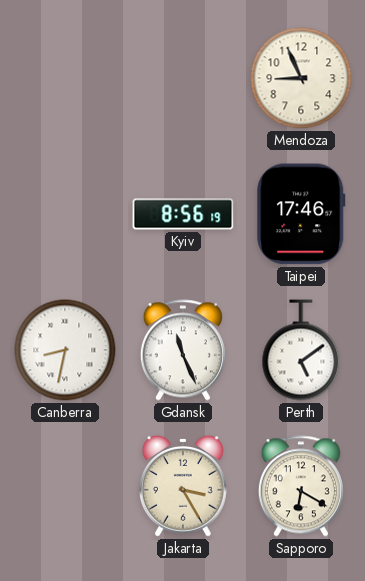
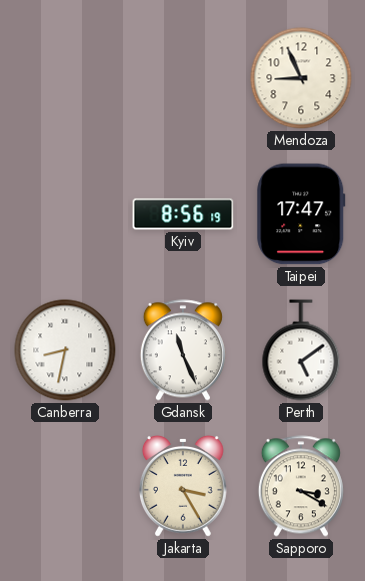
Taipei: 17:46 -> 17:47
Sapporo: 6:20 -> 3:20
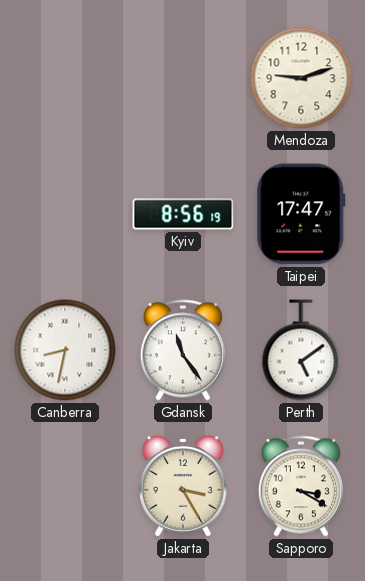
Mendoza: 8:56 -> 9:12
Gdansk: 11:26 -> 11:24
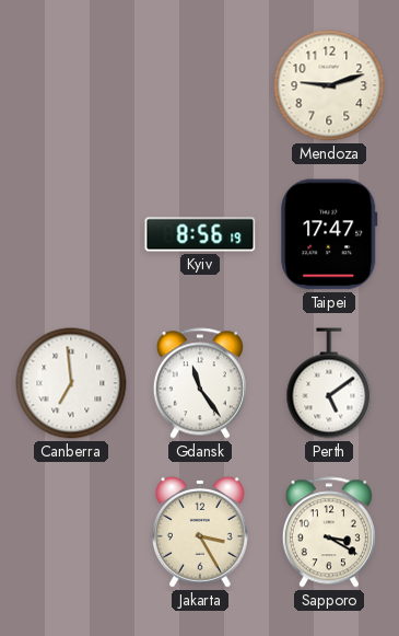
Canberra: 8:32 -> 6:59
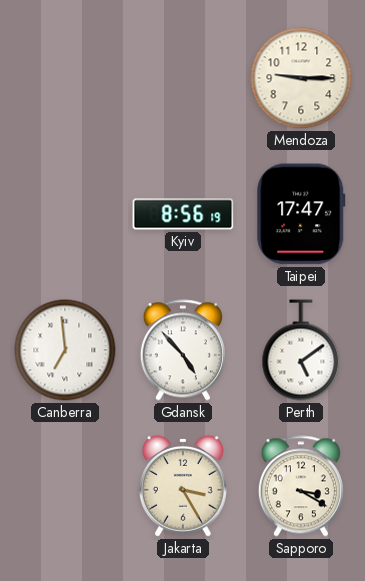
Mendoza: 9:12 -> 9:15
Gdansk: 11:24 -> 4:53
